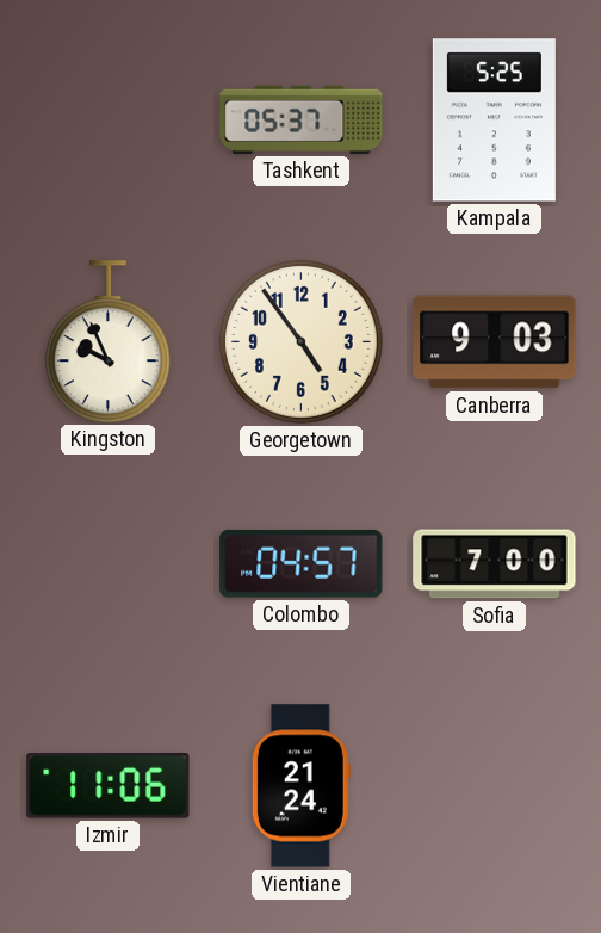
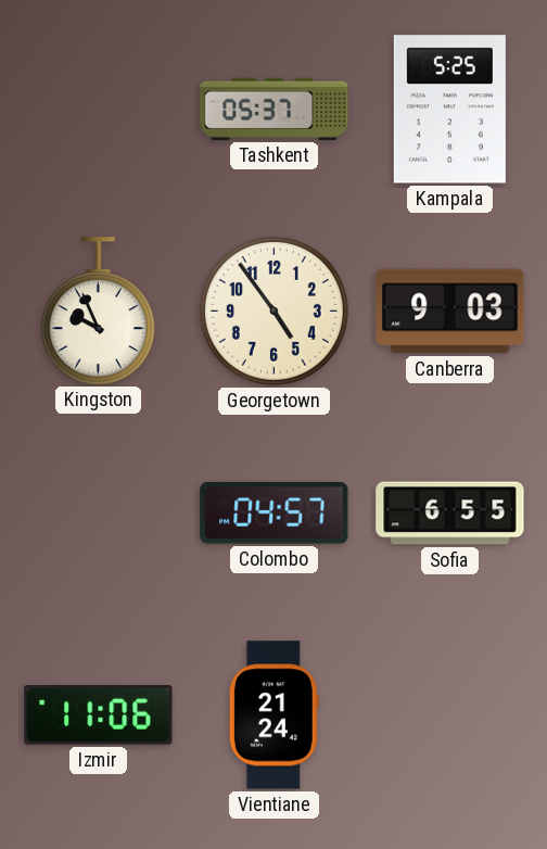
Sofia: 7:00 -> 6:55
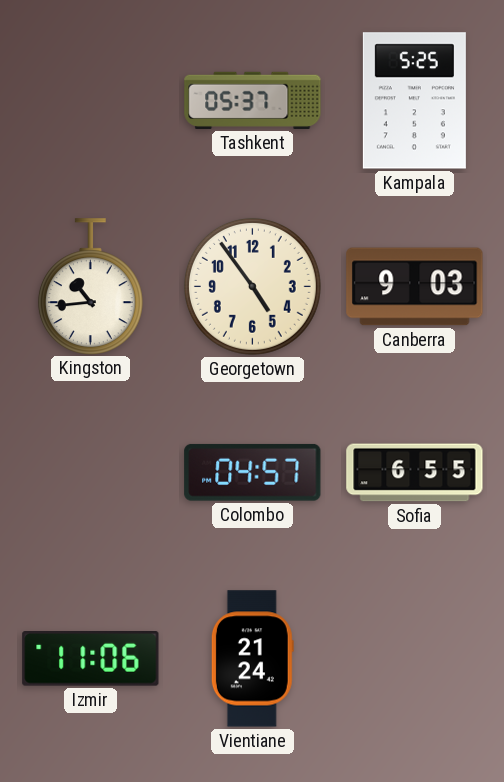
Kingston: 9:56 -> 10:44
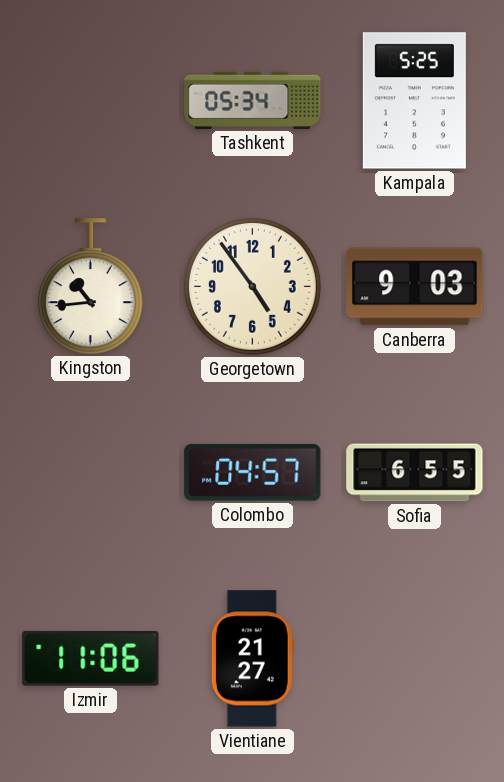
Tashkent: 05:37 -> 05:34
Vientiane: 21:24 -> 21:27
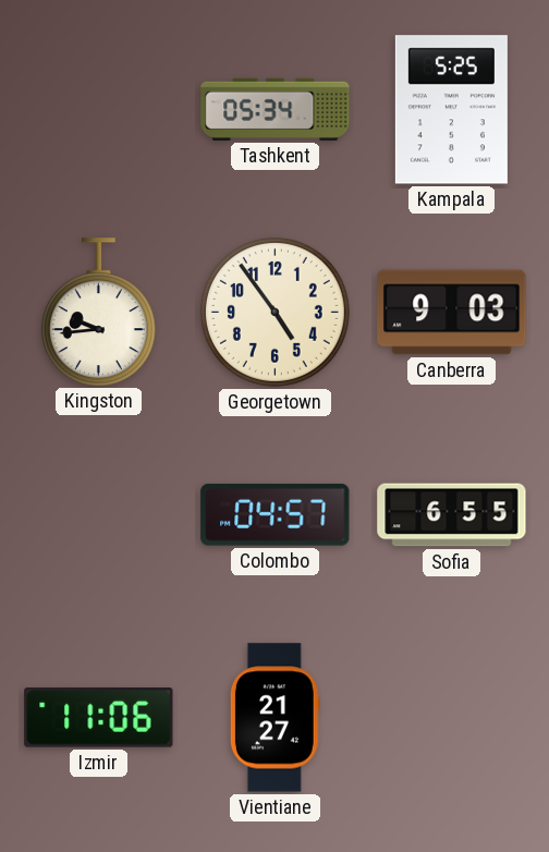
Kingston: 10:44 -> 9:44
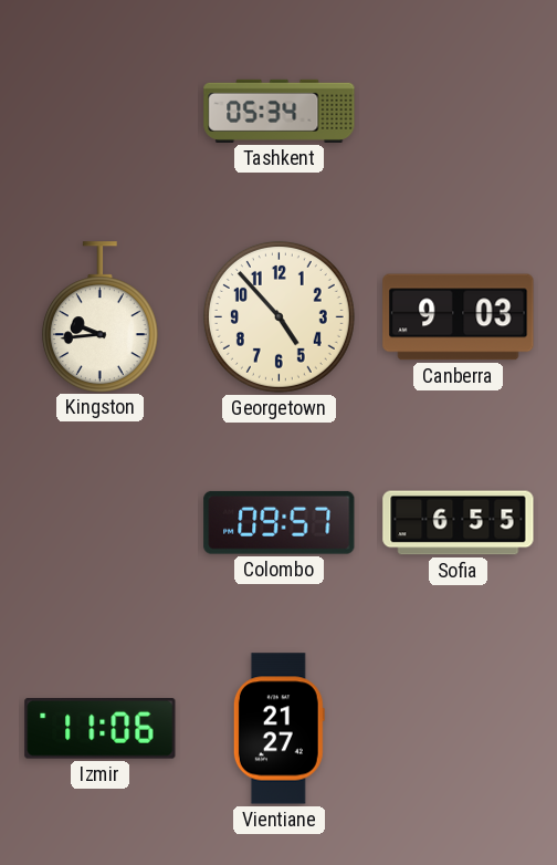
Kampala: 5:25 -> none
Georgetown: 4:54 -> 4:53
Colombo: 04:57 -> 09:57
